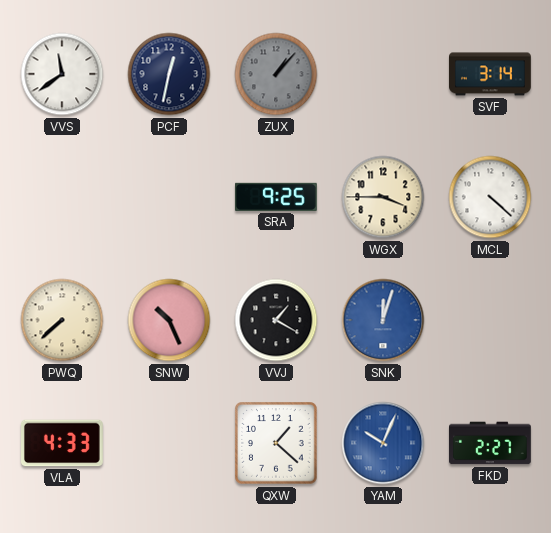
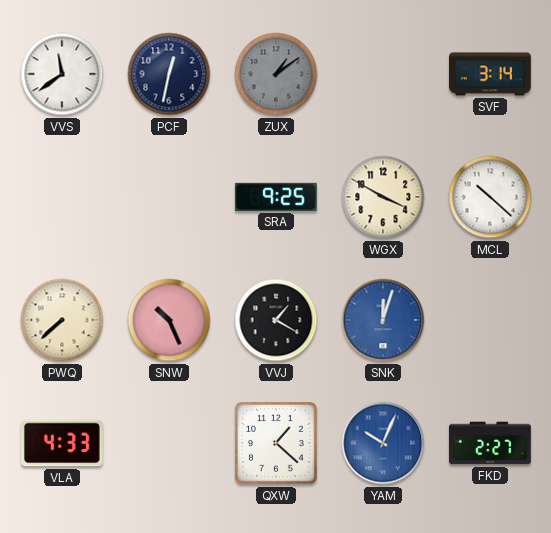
ZUX: 1:07 -> 1:09
WGX: 3:45 -> 3:50
MCL: 4:22 -> 10:22
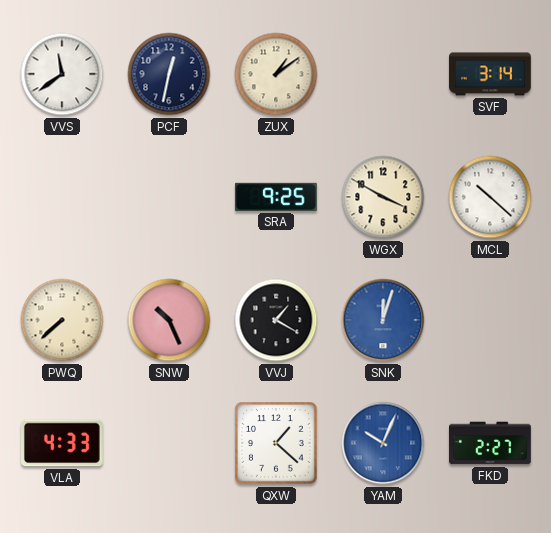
ZUX dial: grey -> cream
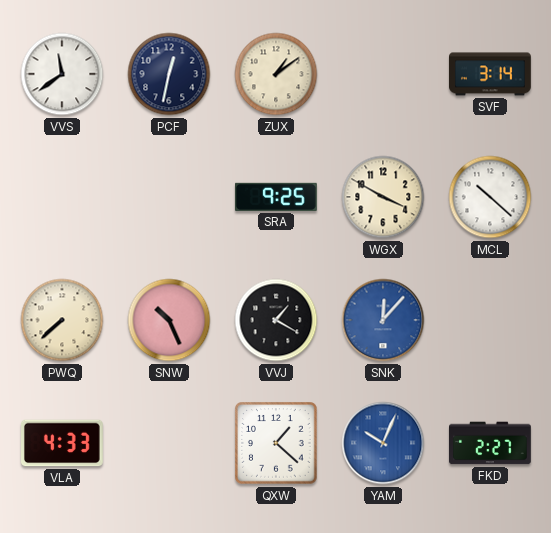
SNK: 12:03 -> 12:07
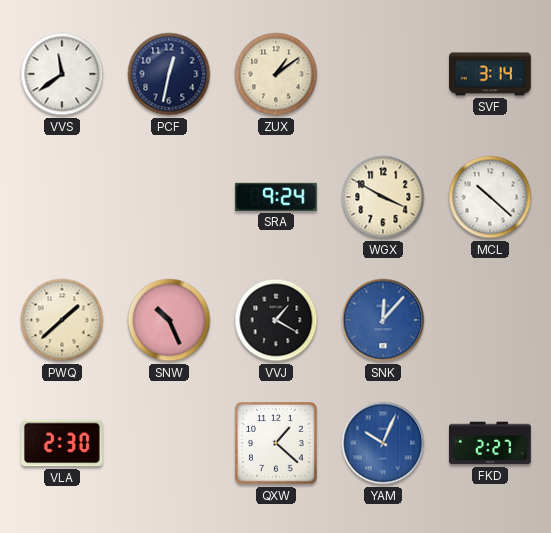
SRA: 9:25 -> 9:24
PWQ: 7:38 -> 1:38
VLA: 4:33 -> 2:30
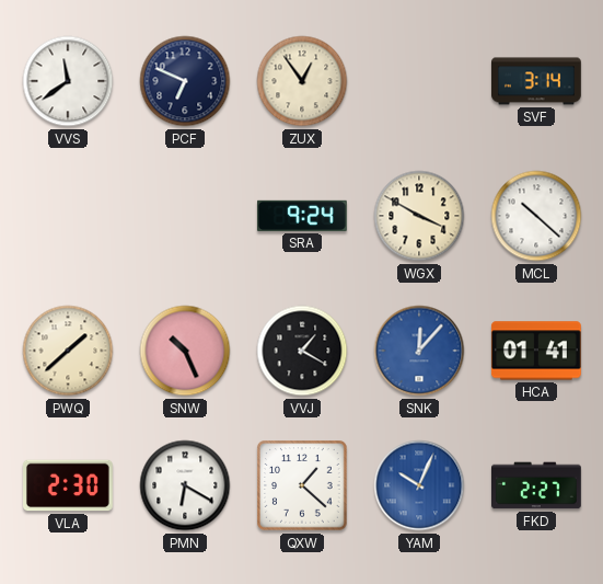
PCF: 12:32 -> 6:49
ZUX: 1:09 -> 12:54
HCA: none -> 01:41
PMN: none -> 6:20
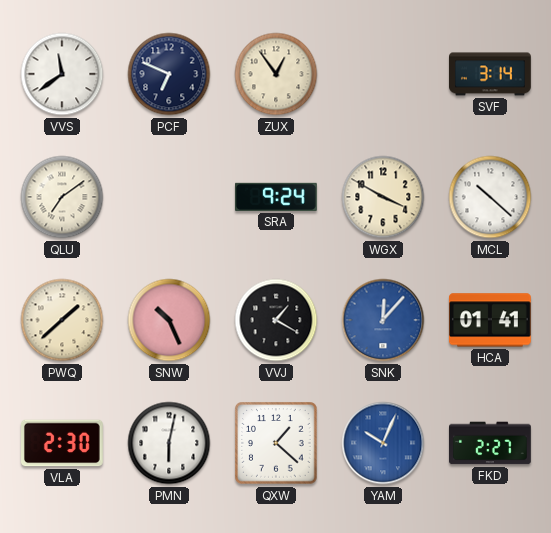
QLU: none -> 7:09
PMN: 6:20 -> 6:02
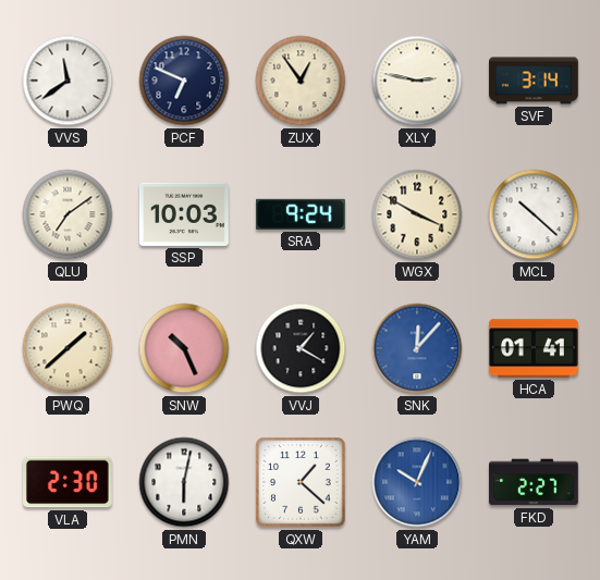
XLY: none -> 2:47
SSP: none -> 10:03
